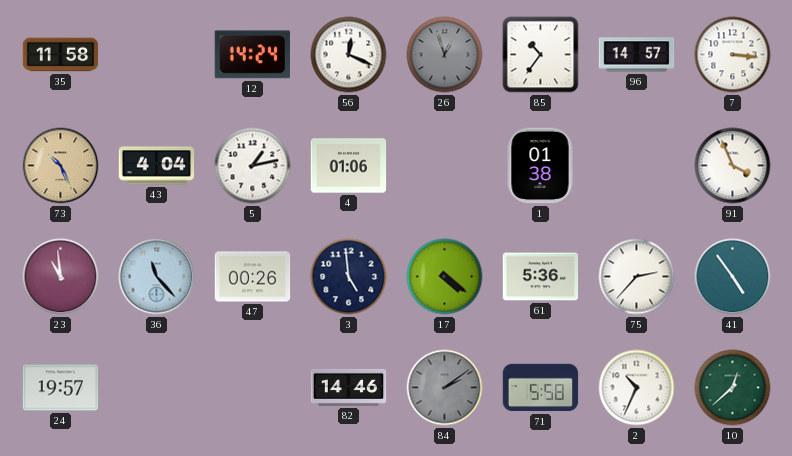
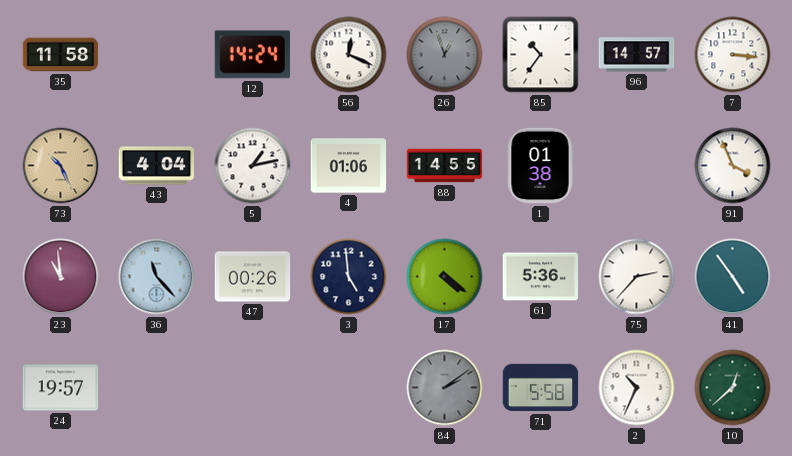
88: none -> 14:55
82: 14:46 -> none
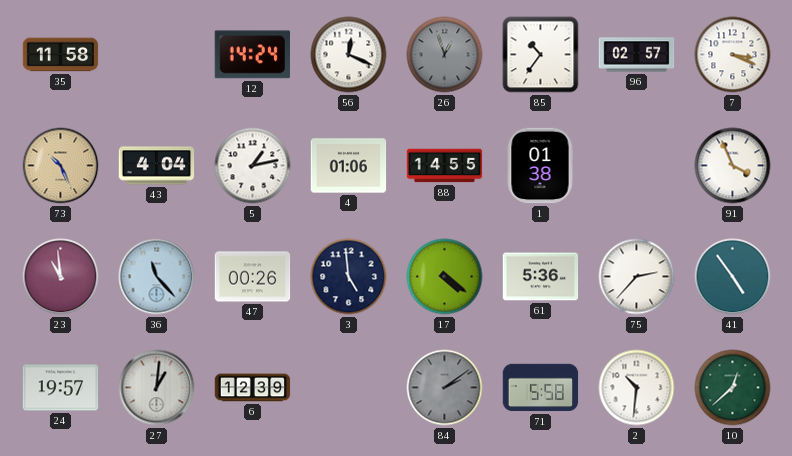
96: 14:57 -> 02:57
7: 3:16 -> 3:19
27: none -> 1:01
6: none -> 12:39
2: 10:34 -> 10:31
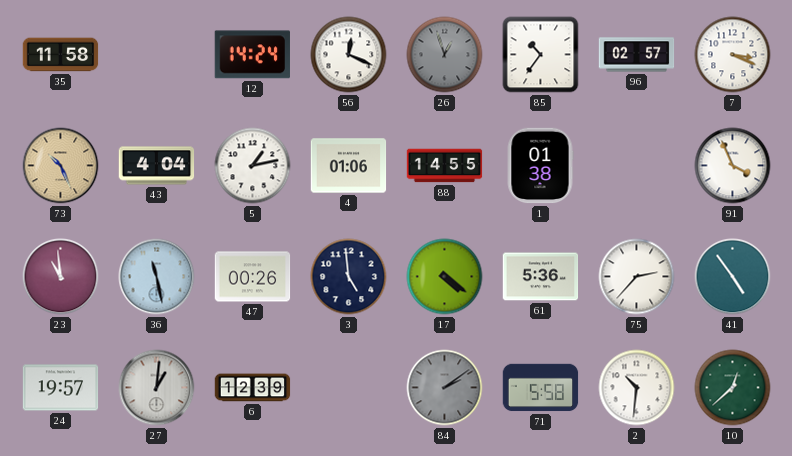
36: 11:23 -> 11:28
